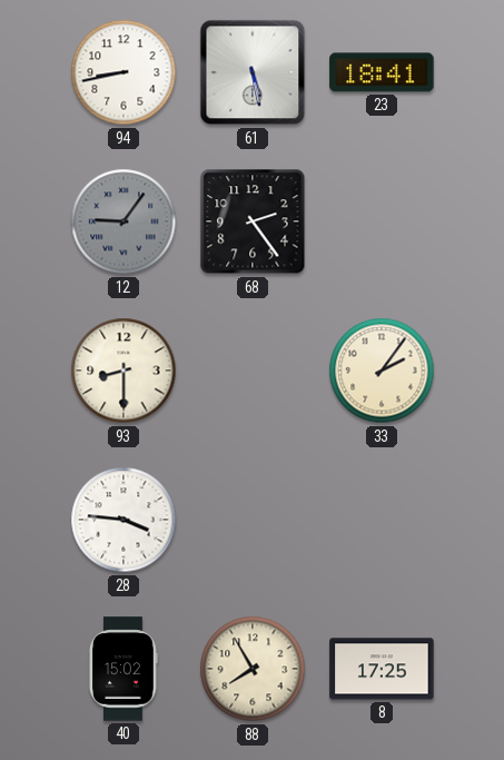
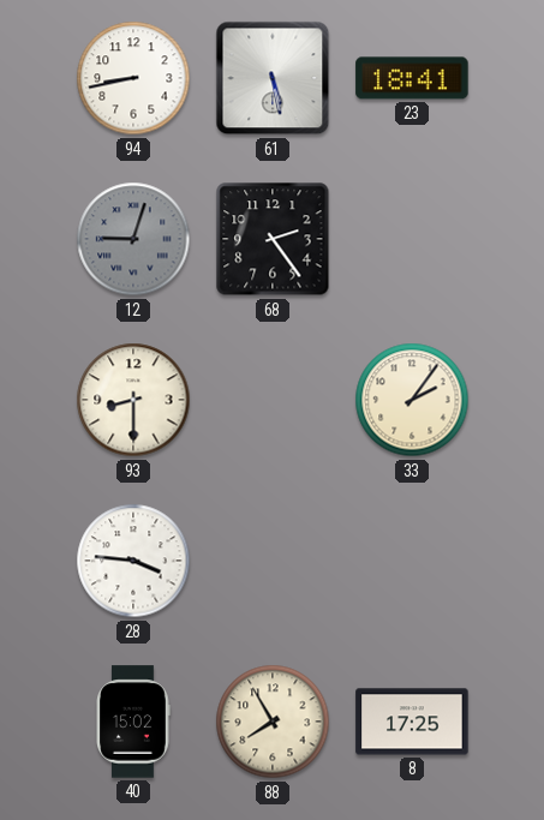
12: 9:06 -> 9:03
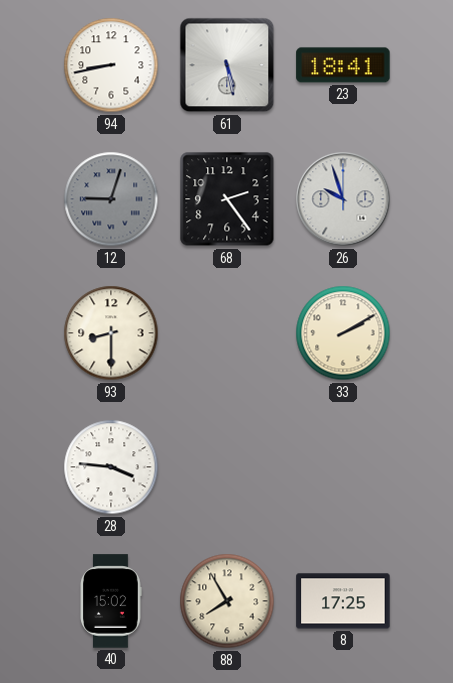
26: none -> 9:57
33: 2:06 -> 2:10
